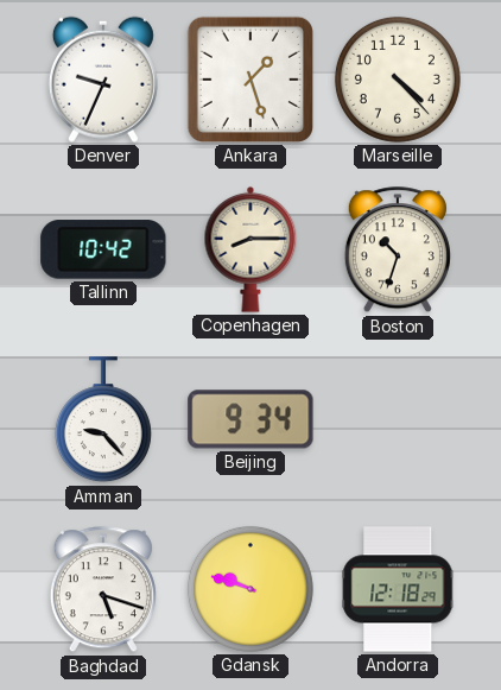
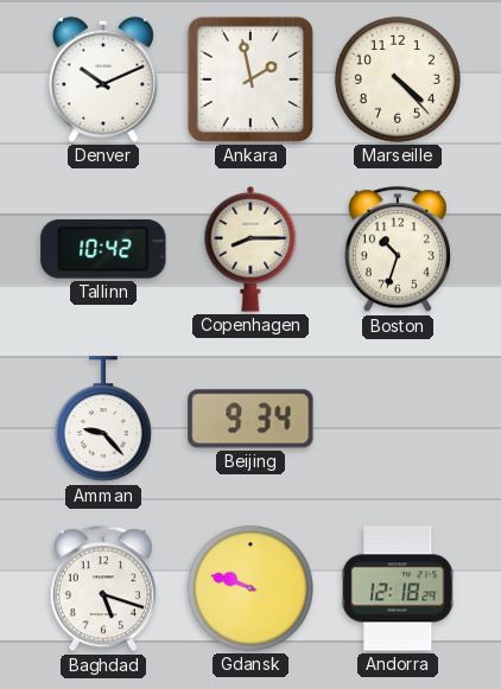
Denver: 9:34 -> 10:11
Ankara: 1:27 -> 1:58
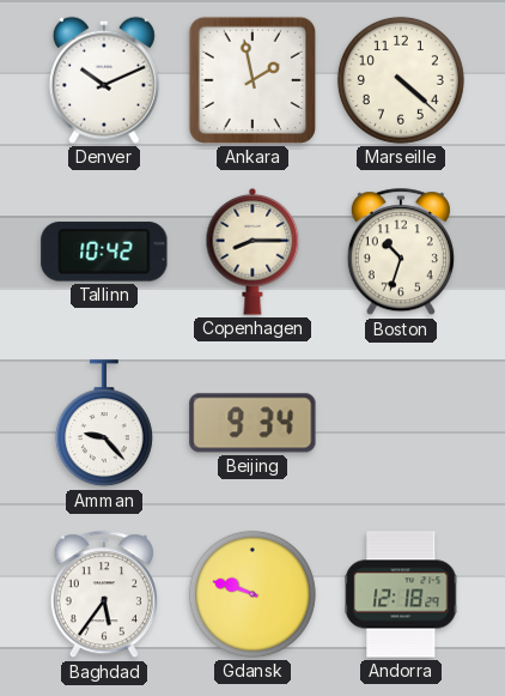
Marseille: 4:23 -> 4:22
Baghdad: 5:18 -> 5:36
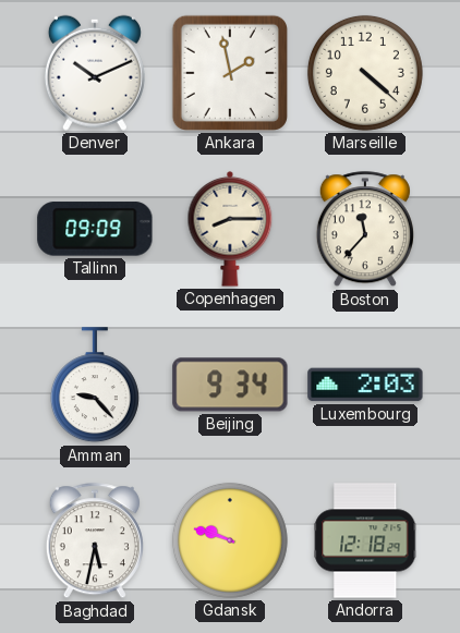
Tallinn: 10:42 -> 09:09
Boston: 10:33 -> 11:37
Luxembourg: none -> 2:03
Baghdad: 5:36 -> 5:32
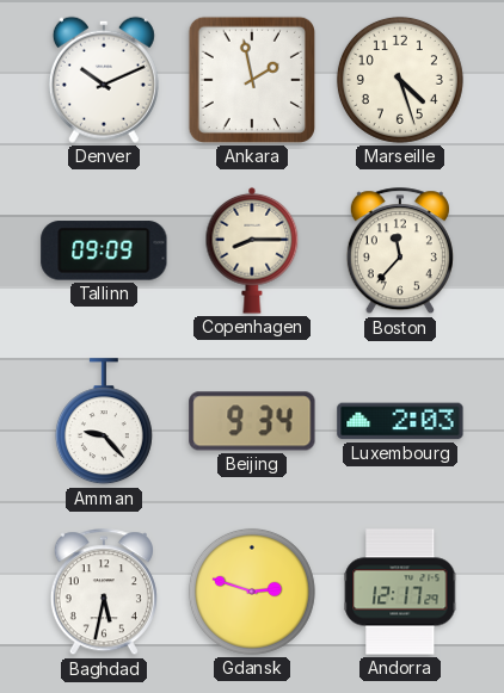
Marseille: 4:22 -> 4:27
Gdansk: 9:48 -> 2:48
Andorra: 12:18 -> 12:17
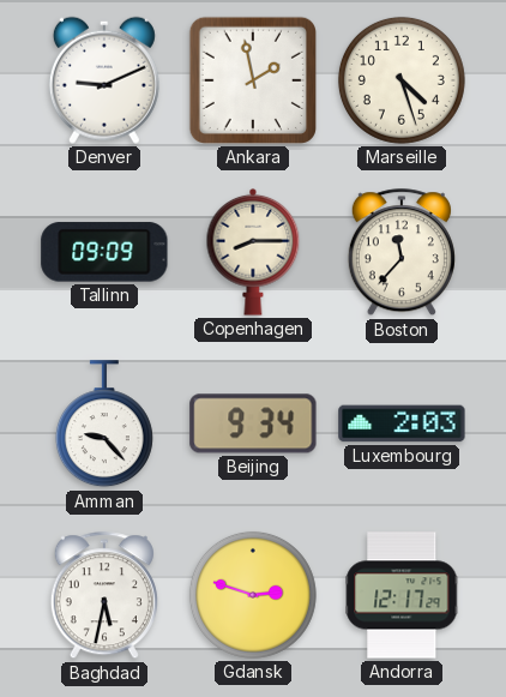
Denver: 10:11 -> 9:11
